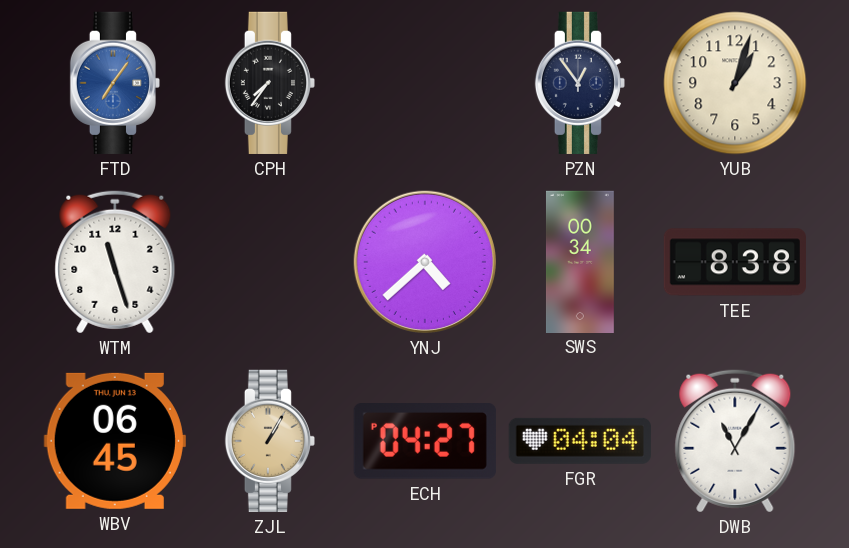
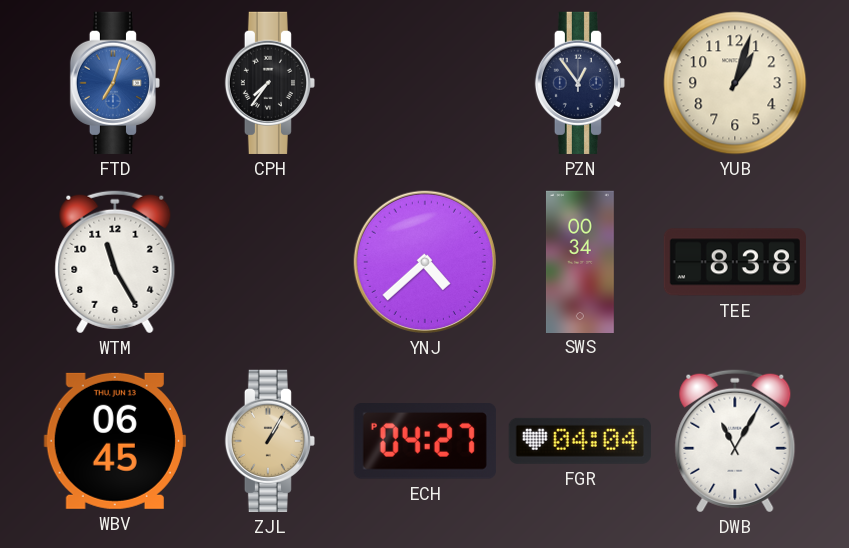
FTD: 7:06 -> 7:03
WTM: 11:27 -> 11:25
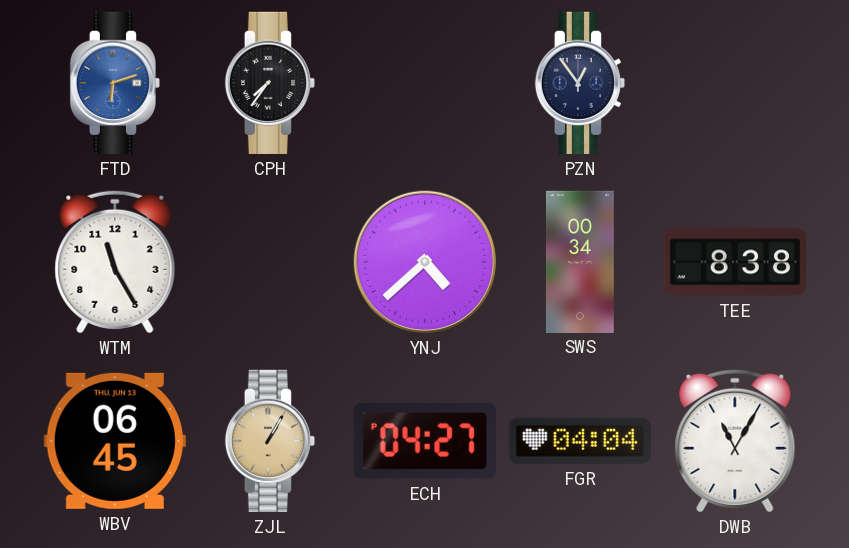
FTD: 7:03 -> 6:12
YUB: 1:03 -> none
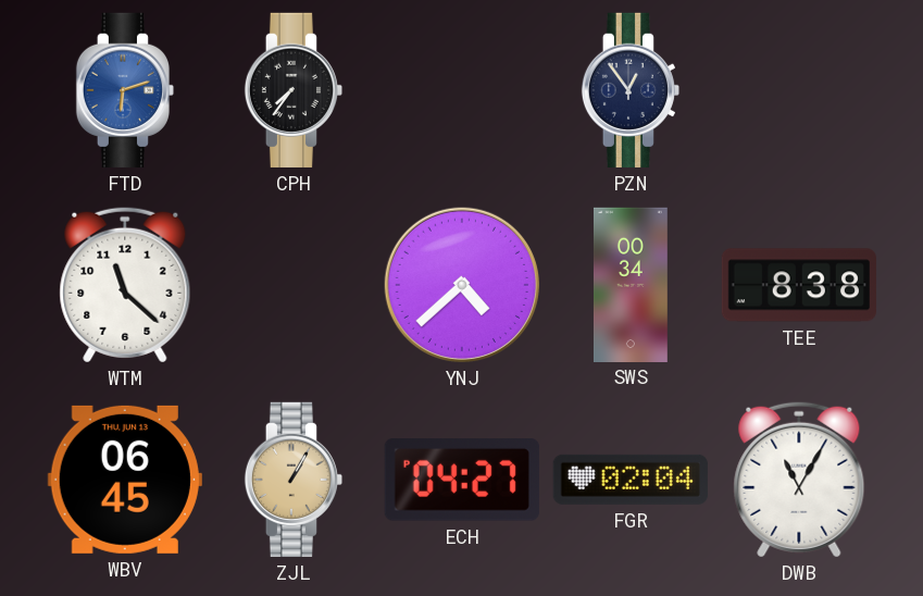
WTM: 11:25 -> 11:22
FGR: 04:04 -> 02:04
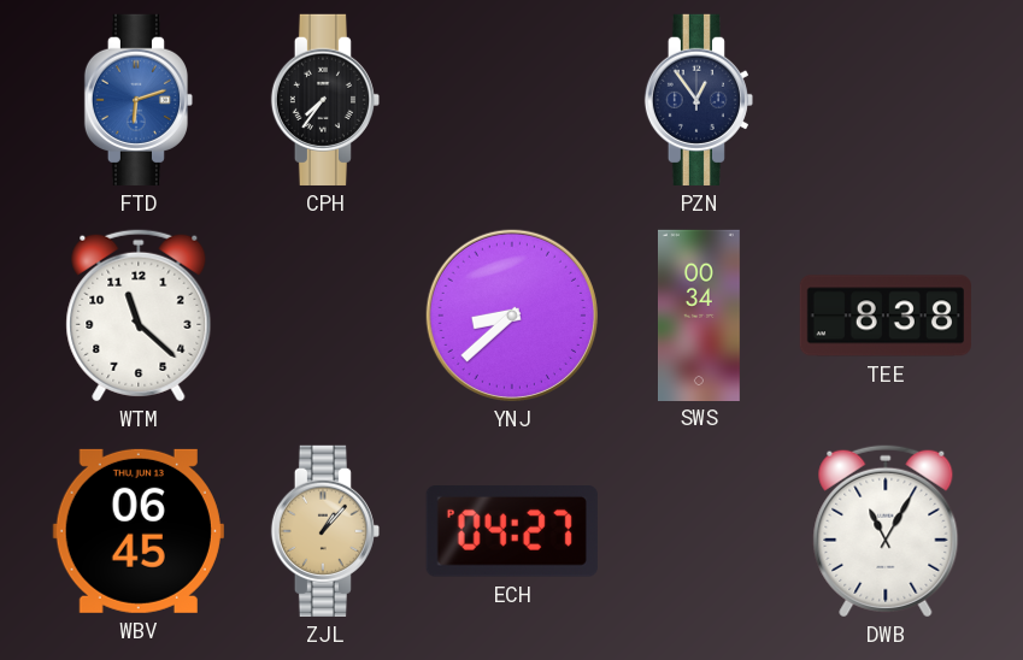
YNJ: 4:38 -> 8:38
ZJL: 1:05 -> 1:07
FGR: 02:04 -> none
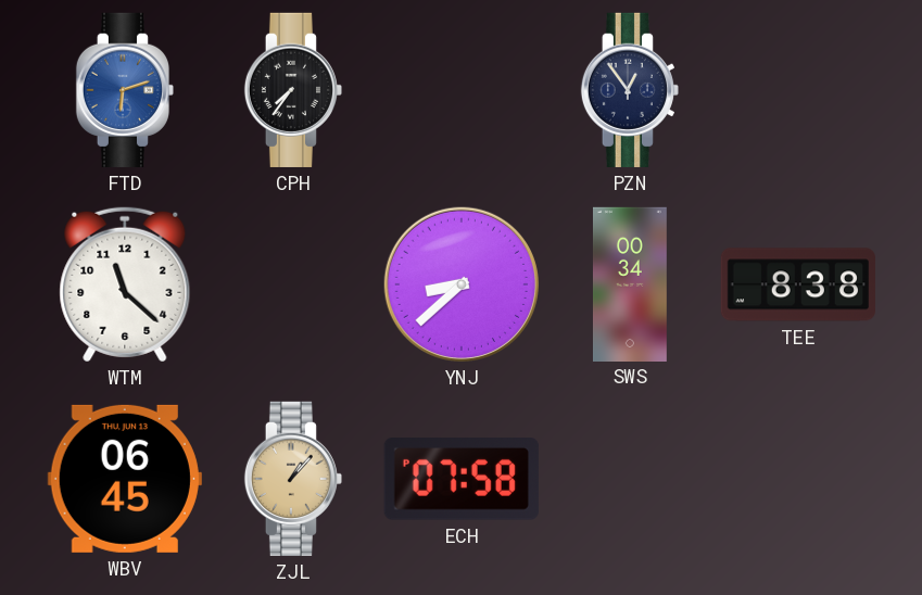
ECH: 04:27 -> 07:58
DWB: 11:05 -> none
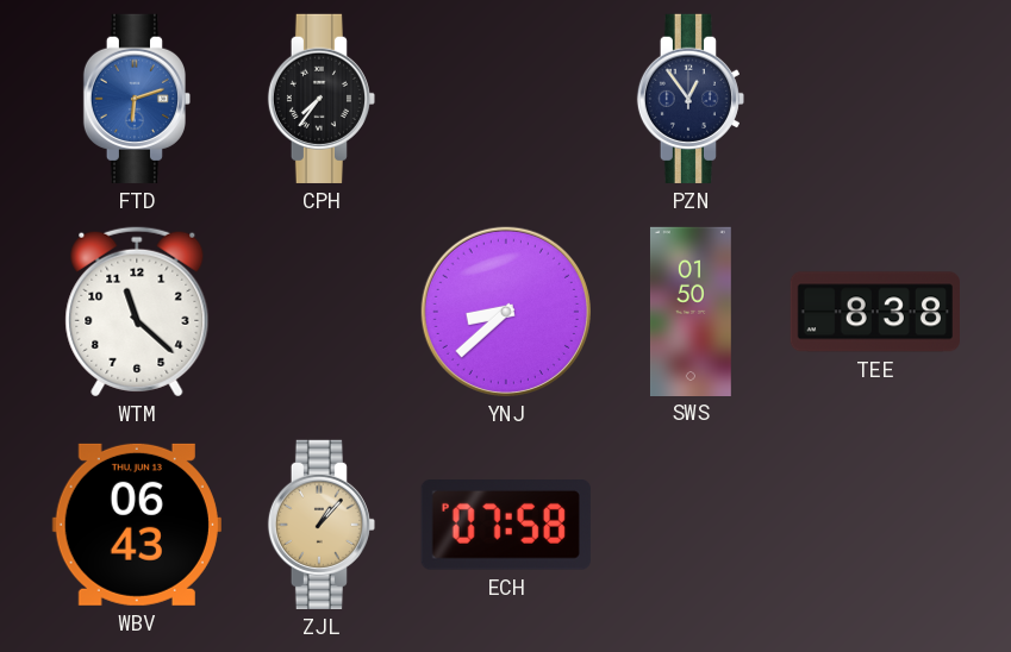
SWS: 00:34 -> 01:50
WBV: 06:45 -> 06:43
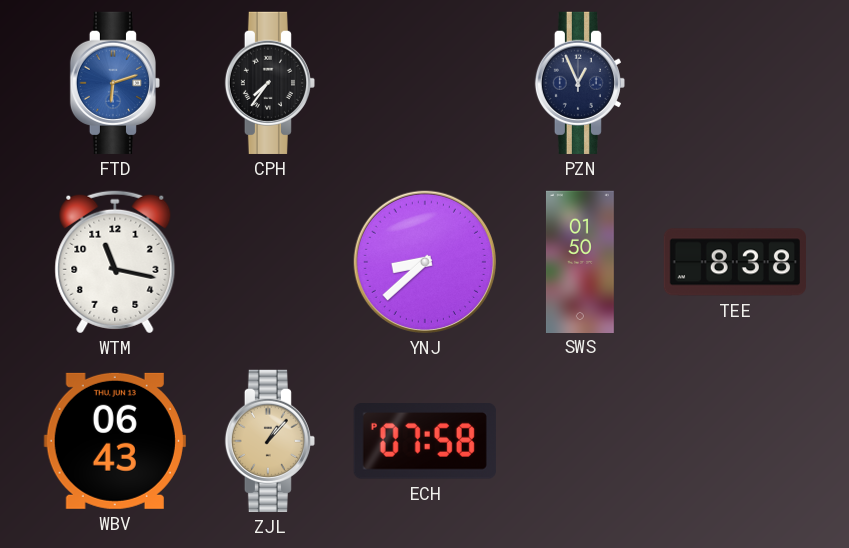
PZN: 12:54 -> 12:56
WTM: 11:22 -> 11:17
